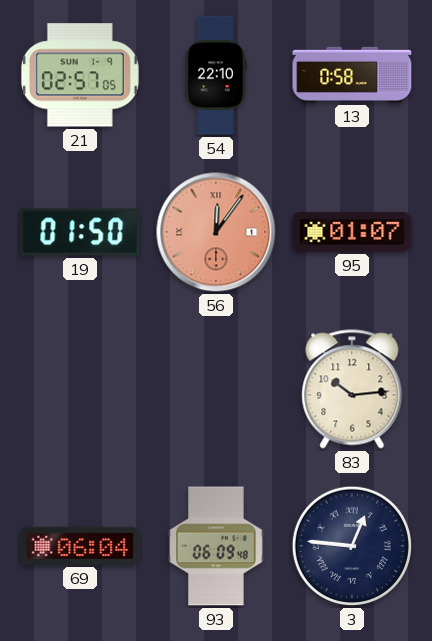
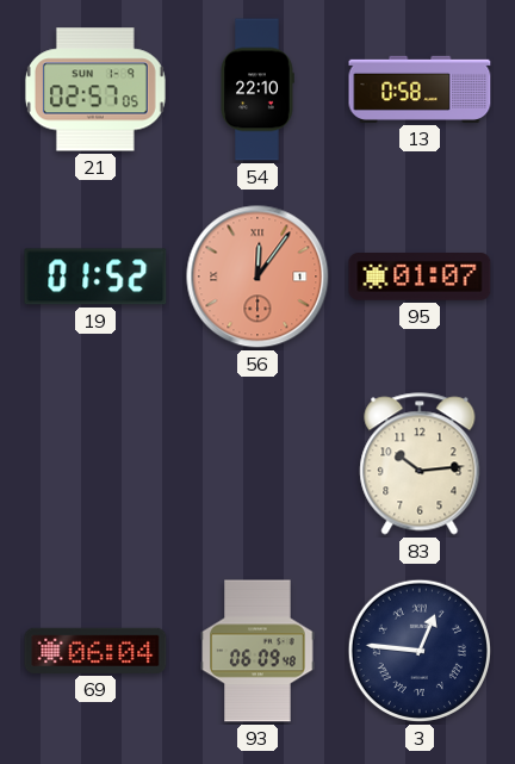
19: 01:50 -> 01:52
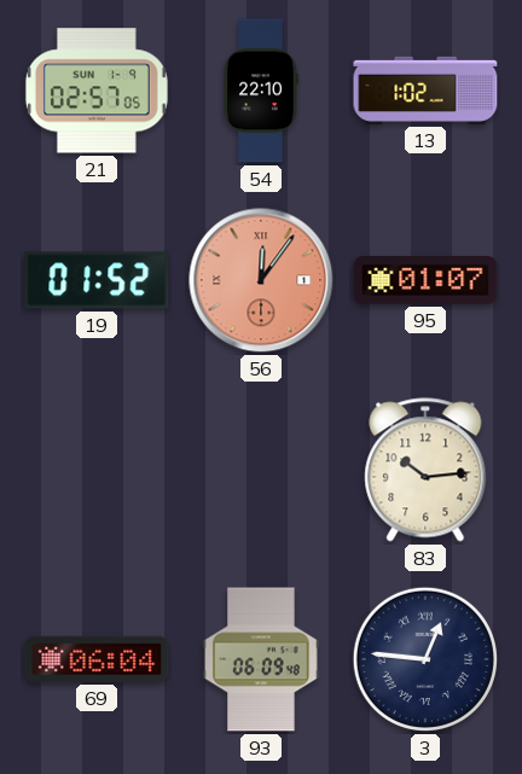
13: 0:58 -> 1:02
